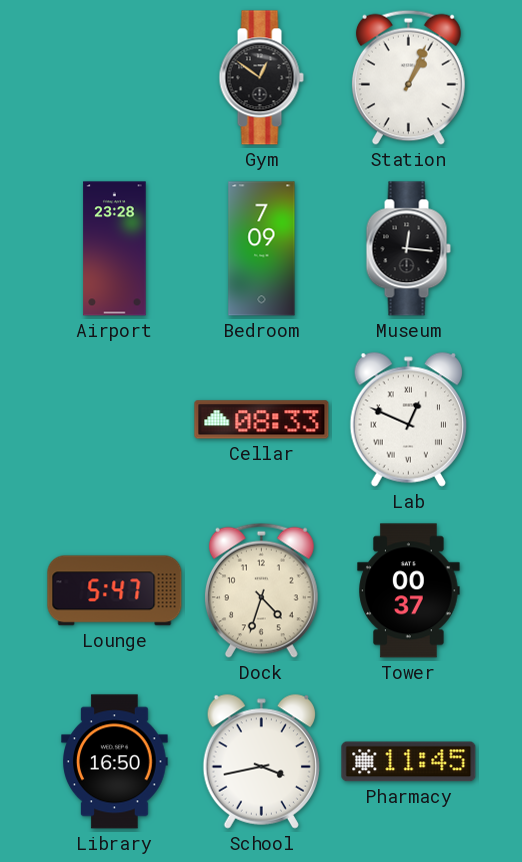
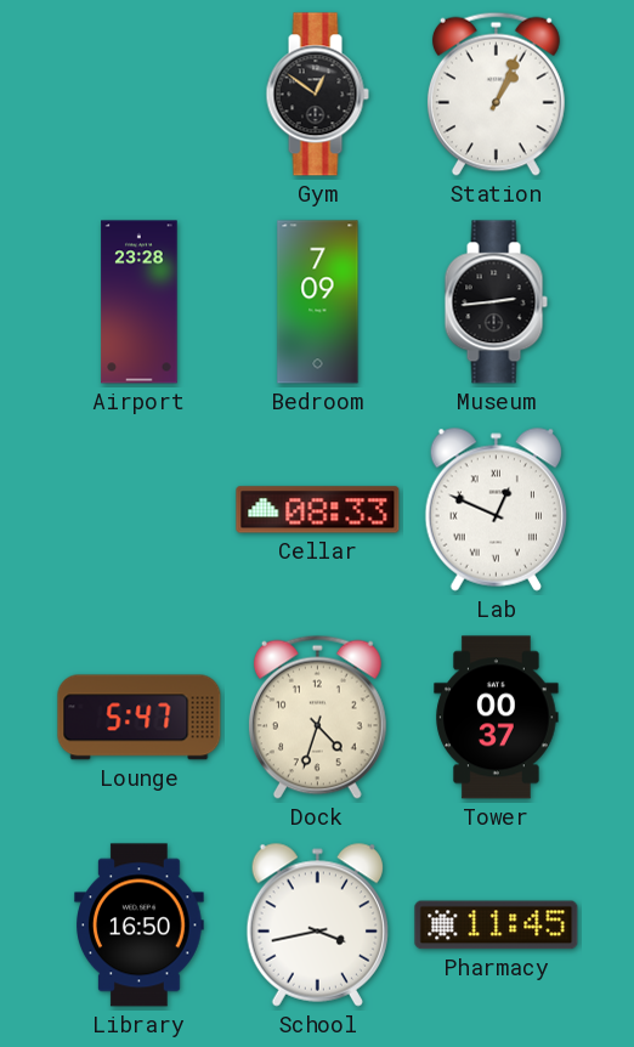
Museum: 12:16 -> 2:44
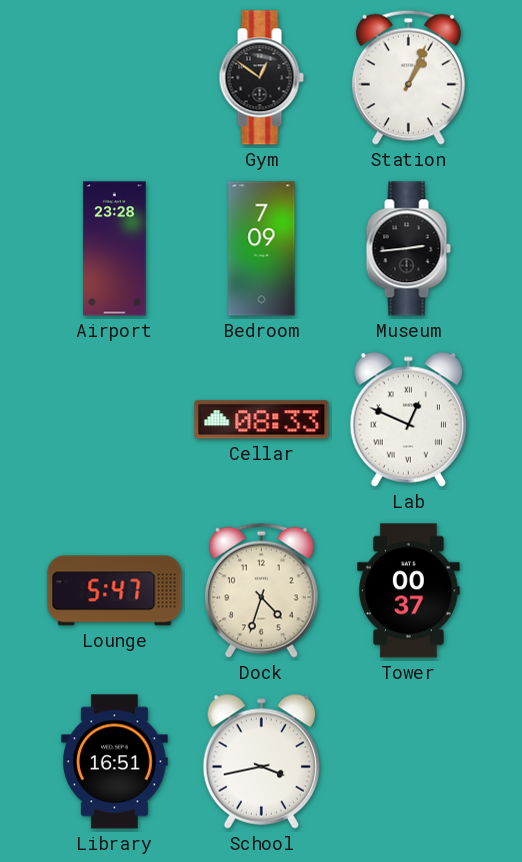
Library: 16:50 -> 16:51
Pharmacy: 11:45 -> none
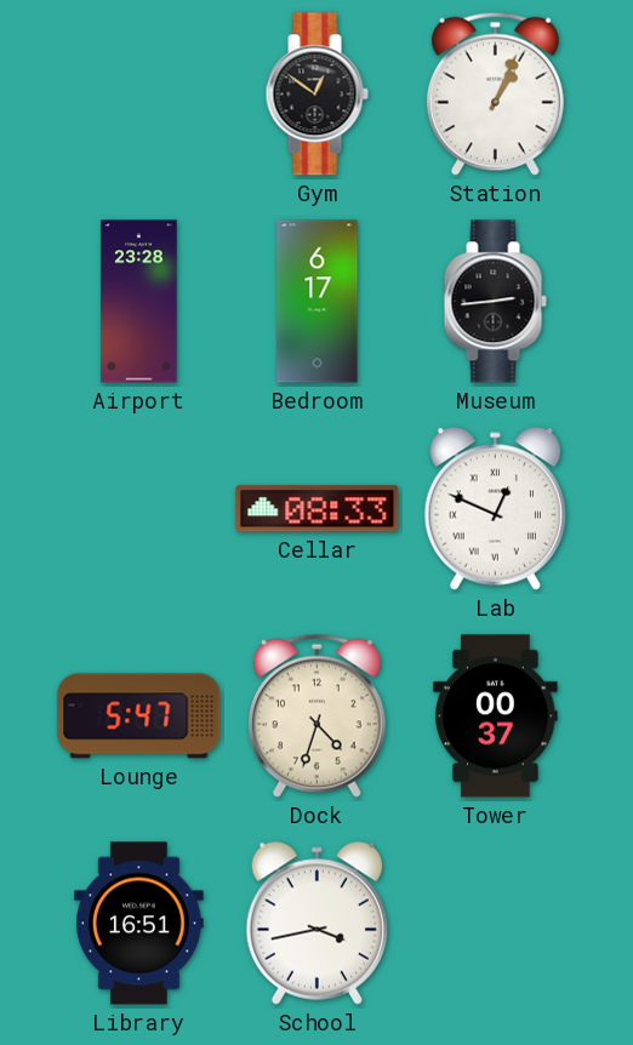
Bedroom: 7:09 -> 6:17
